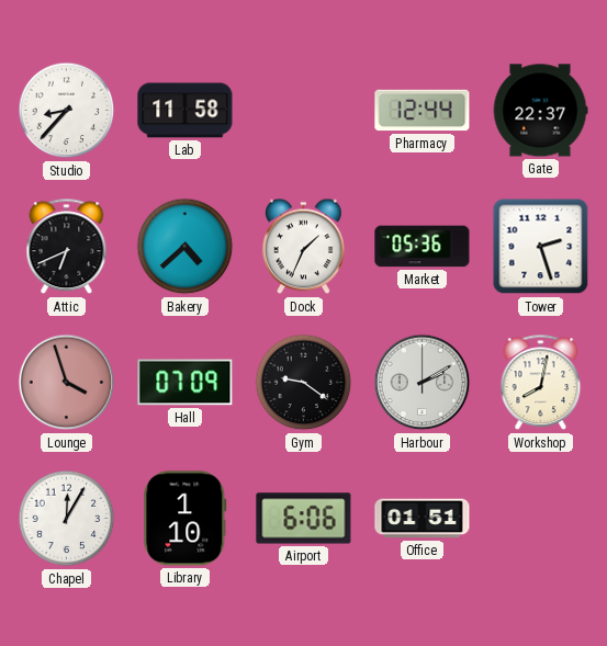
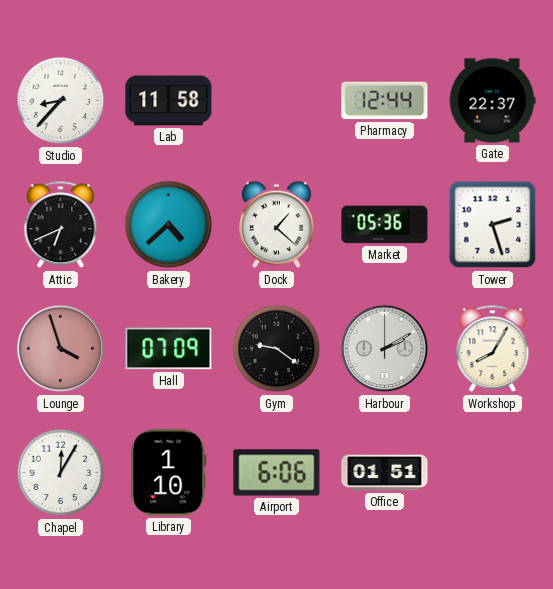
Dock: 1:34 -> 1:22
Workshop: 8:02 -> 8:05
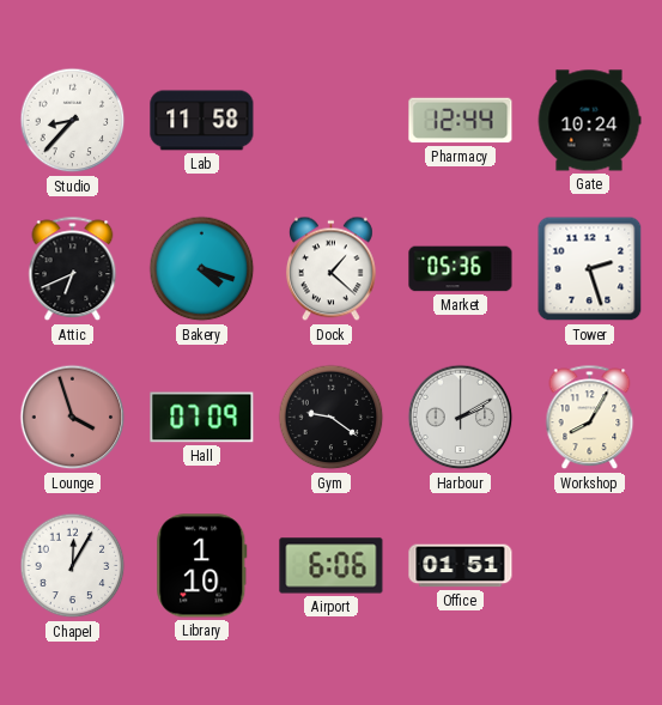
Gate: 22:37 -> 10:24
Bakery: 4:38 -> 4:18
